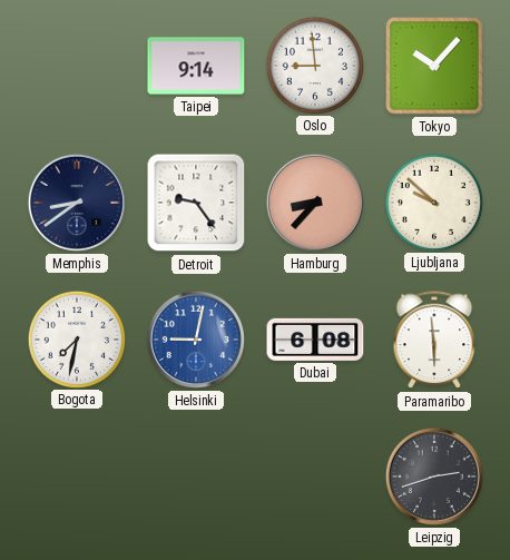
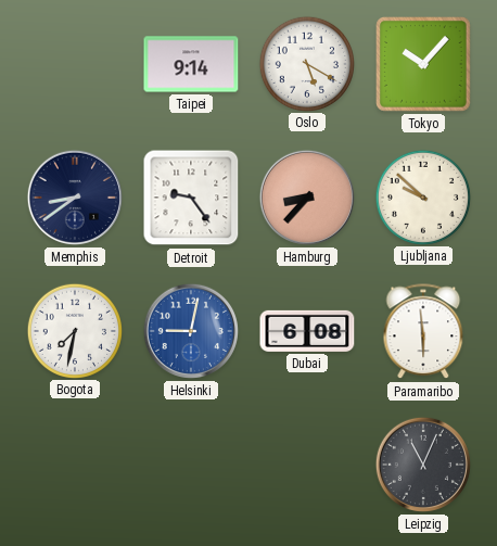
Oslo: 8:59 -> 5:20
Leipzig: 2:42 -> 11:04
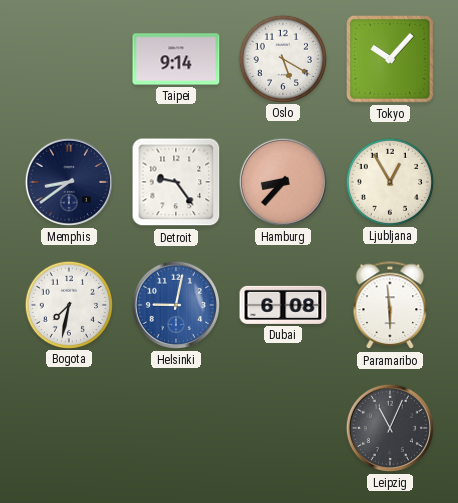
Ljubljana: 9:52 -> 12:55
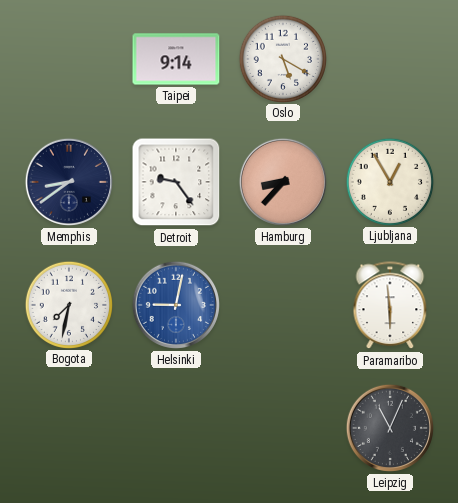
Tokyo: 10:07 -> none
Dubai: 6:08 -> none
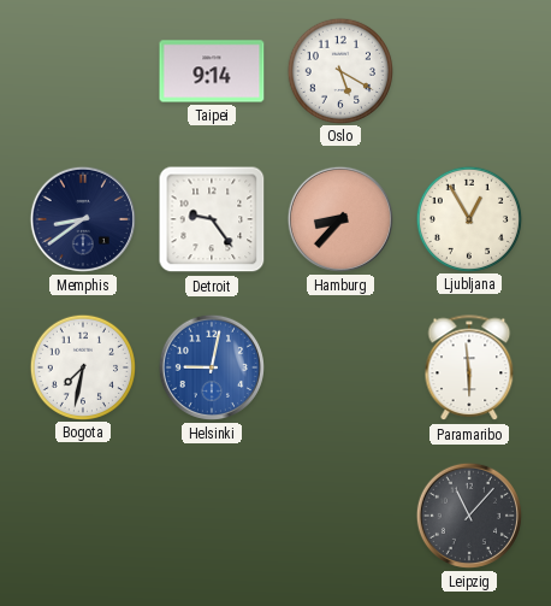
Leipzig: 11:04 -> 11:07
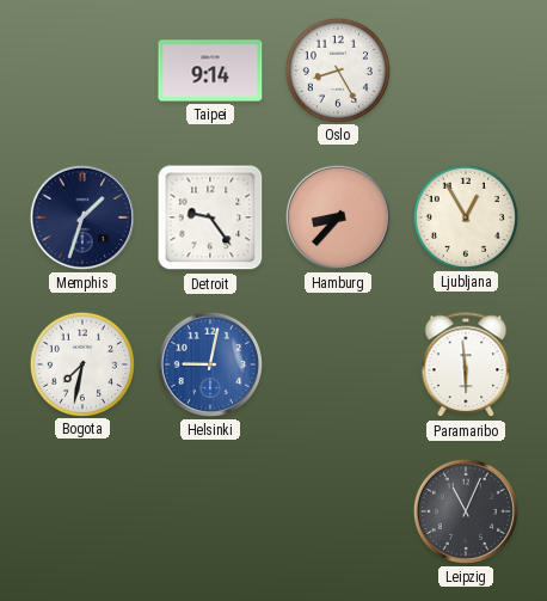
Oslo: 5:20 -> 8:25
Memphis: 8:39 -> 1:33
Leipzig: 11:07 -> 11:04
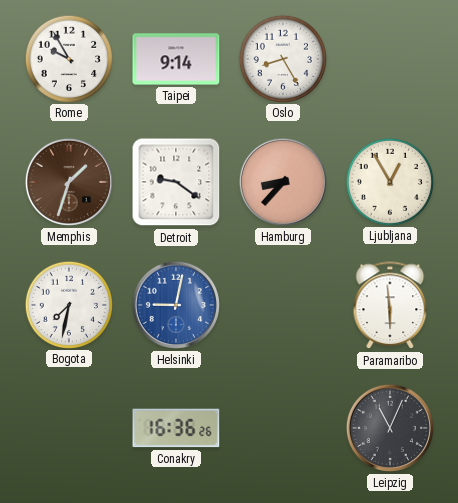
Rome: none -> 9:55
Memphis dial: navy -> brown
Detroit: 9:24 -> 9:21
Conakry: none -> 16:36
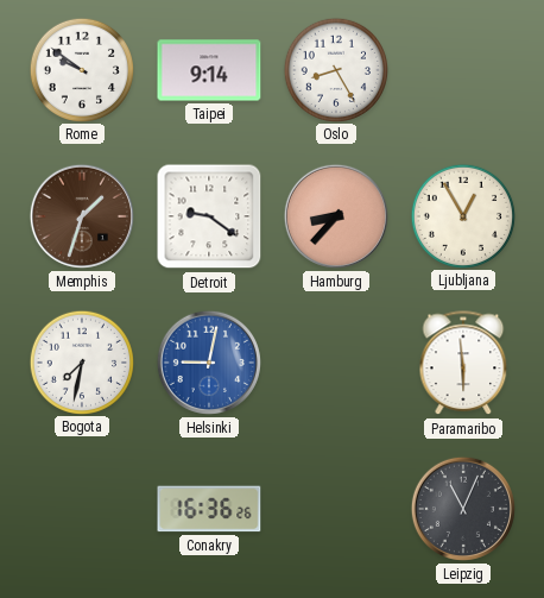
Rome: 9:55 -> 9:51
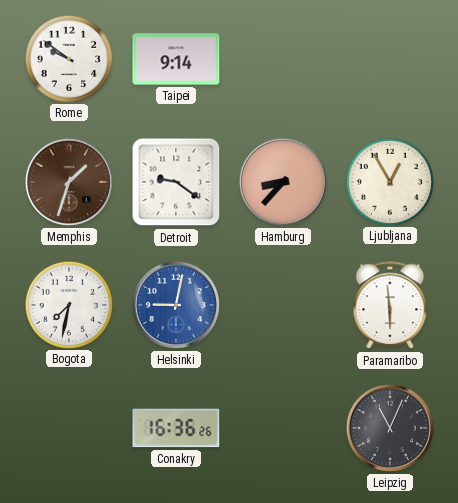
Oslo: 8:25 -> none
